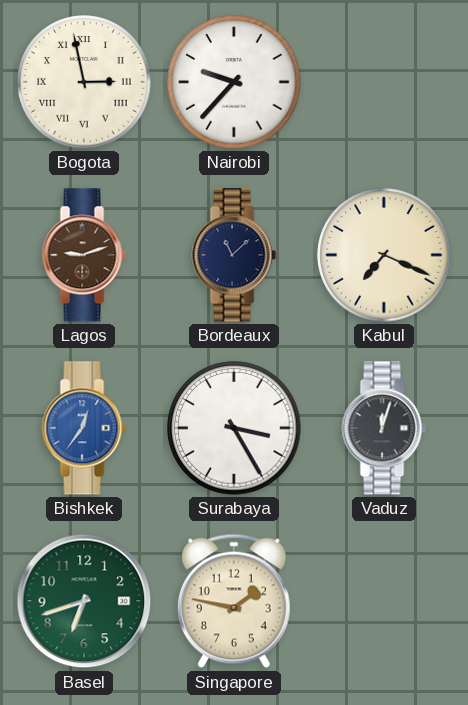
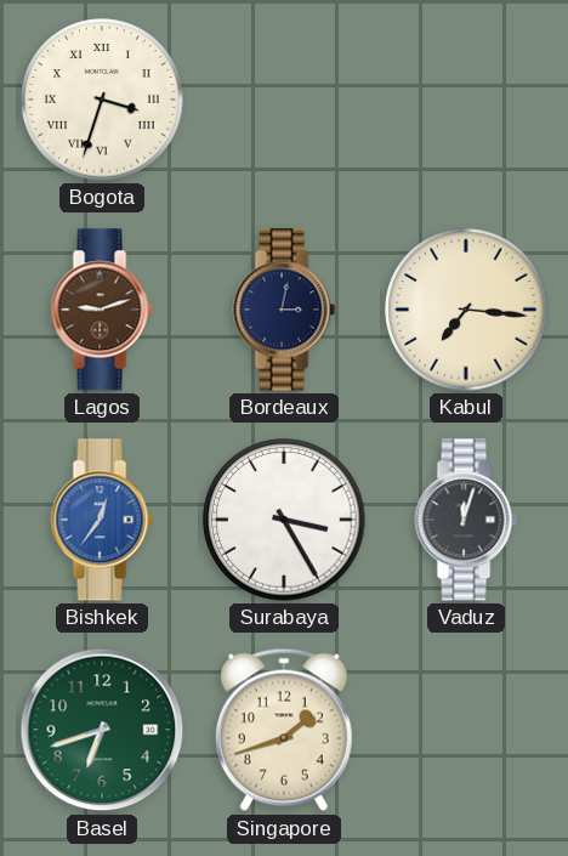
Bogota: 2:58 -> 3:33
Nairobi: 9:37 -> none
Bordeaux: 11:08 -> 3:02
Kabul: 7:19 -> 7:16
Singapore: 1:47 -> 1:42
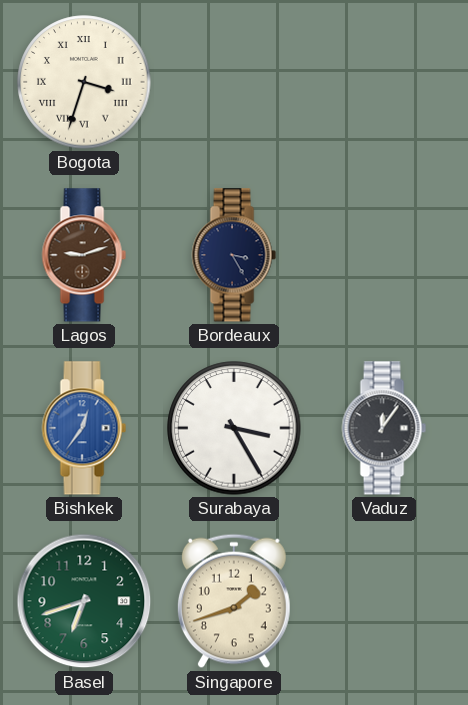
Bordeaux: 3:02 -> 3:25
Kabul: 7:16 -> none
Vaduz: 12:03 -> 12:06
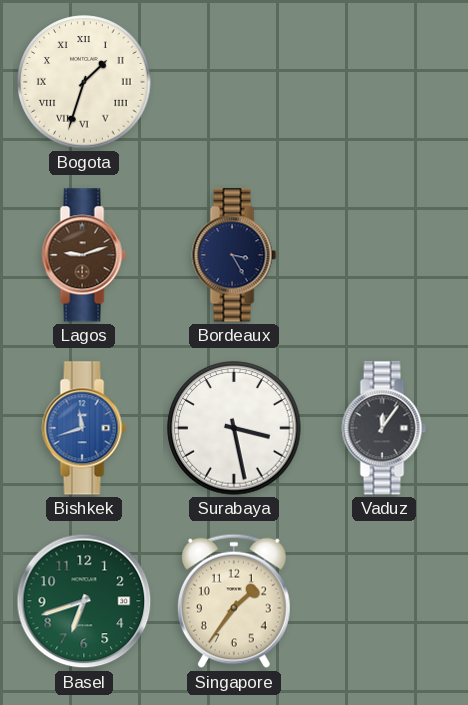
Bogota: 3:33 -> 1:33
Bishkek: 12:36 -> 11:42
Surabaya: 3:25 -> 3:28
Singapore: 1:42 -> 1:36
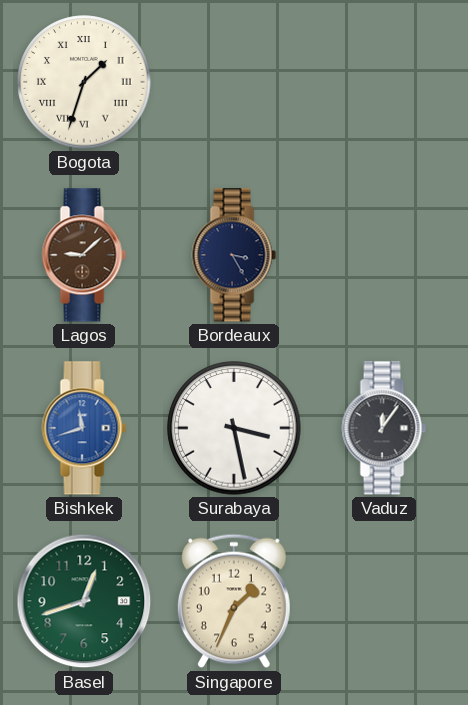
Lagos: 9:12 -> 9:08
Basel: 6:42 -> 12:42
Singapore: 1:36 -> 1:34
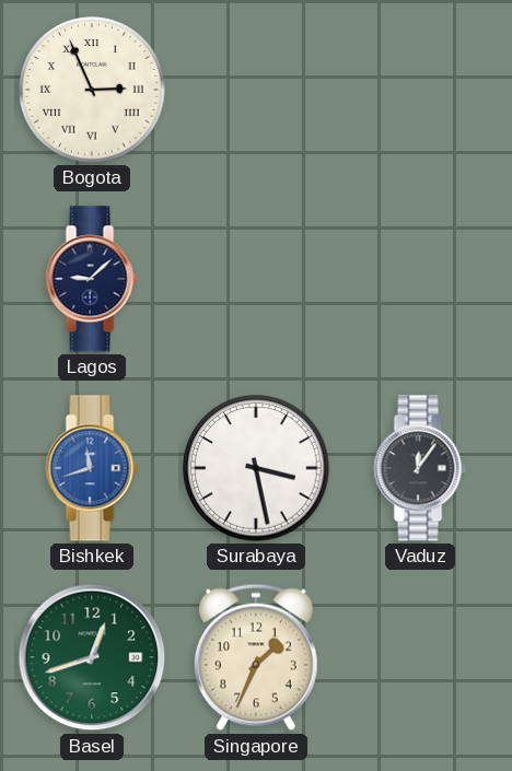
Bogota: 1:33 -> 2:56
Lagos dial: brown -> navy
Bordeaux: 3:25 -> none
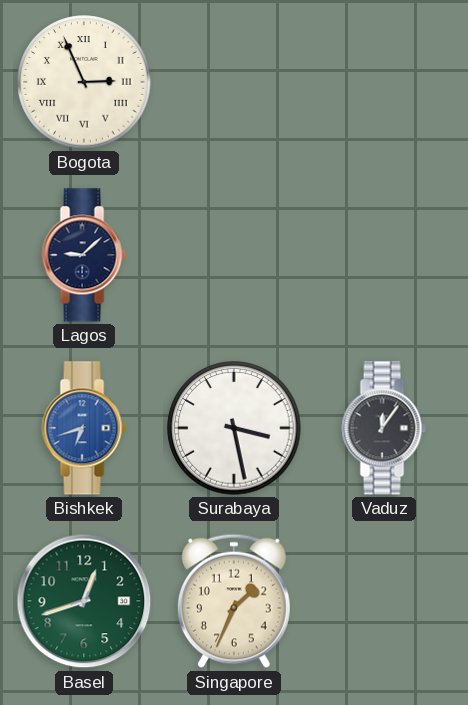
Bishkek: 11:42 -> 6:42
